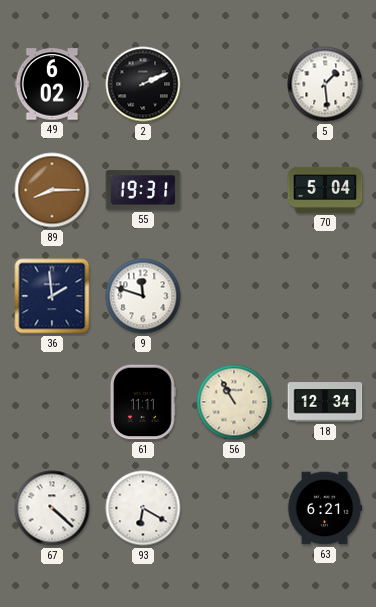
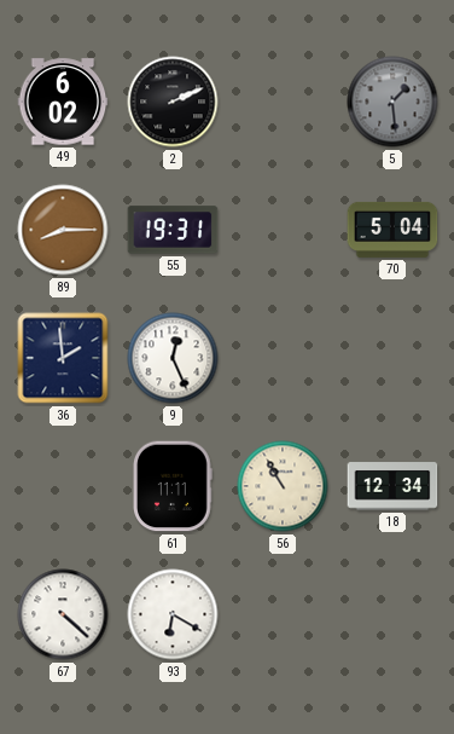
5 dial: white -> grey
9: 11:48 -> 12:26
63: 6:21 -> none
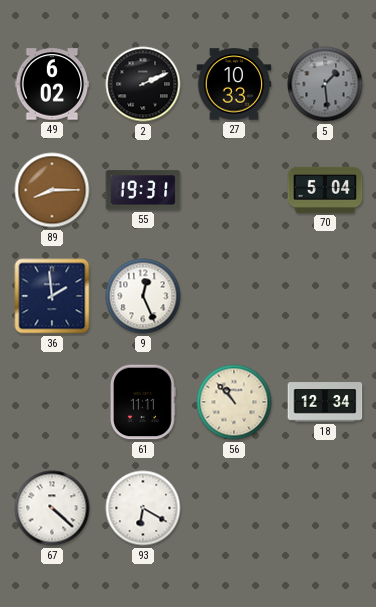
27: none -> 10:33
56: 10:55 -> 10:53
